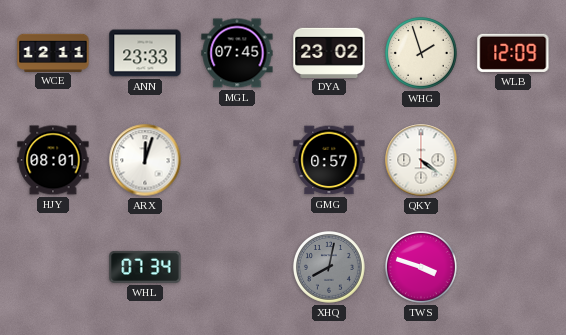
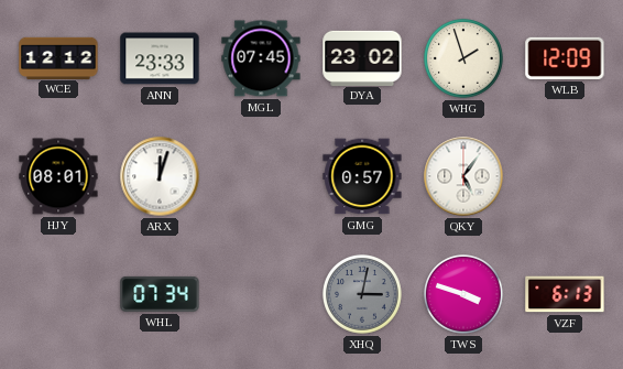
WCE: 12:11 -> 12:12
QKY: 4:21 -> 5:06
XHQ: 8:02 -> 3:02
VZF: none -> 6:13
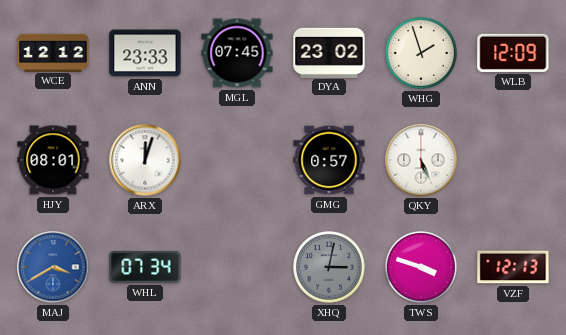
QKY: 5:06 -> 5:26
MAJ: none -> 3:40
VZF: 6:13 -> 12:13
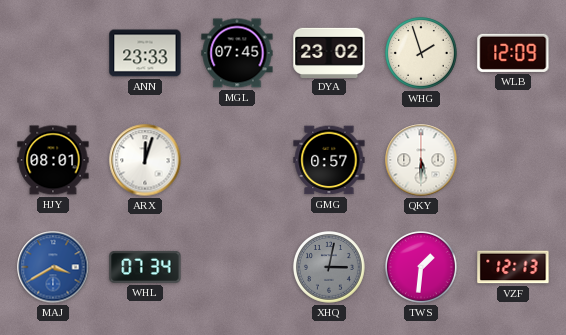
WCE: 12:12 -> none
QKY: 5:26 -> 5:30
TWS: 3:48 -> 1:31
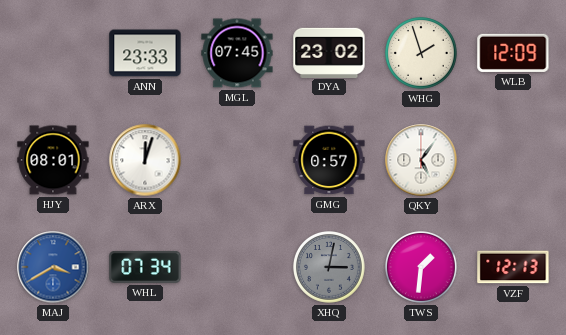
QKY: 5:30 -> 5:06
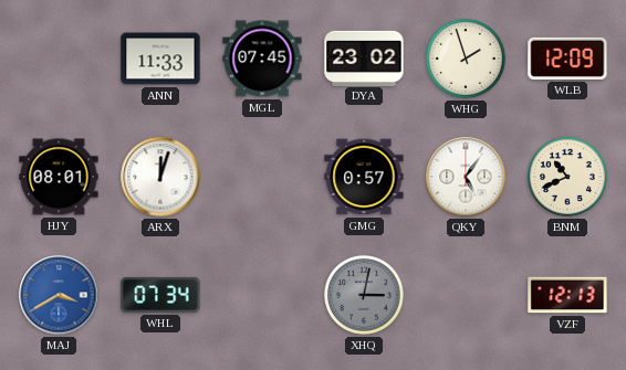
ANN: 23:33 -> 11:33
BNM: none -> 10:41
TWS: 1:31 -> none
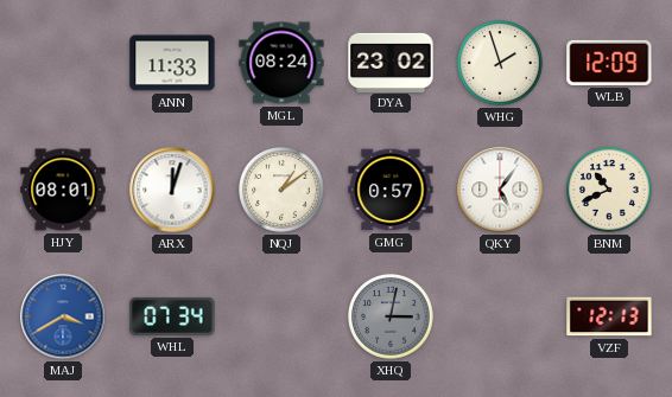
MGL: 07:45 -> 08:24
NQJ: none -> 1:09
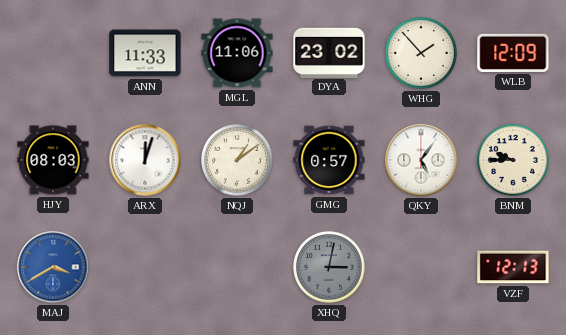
MGL: 08:24 -> 11:06
WHG: 1:57 -> 1:53
HJY: 08:01 -> 08:03
BNM: 10:41 -> 9:45
WHL: 07:34 -> none
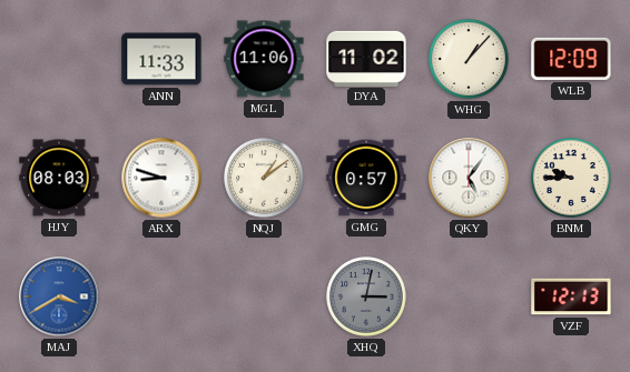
DYA: 23:02 -> 11:02
WHG: 1:53 -> 1:07
ARX: 12:03 -> 8:48
